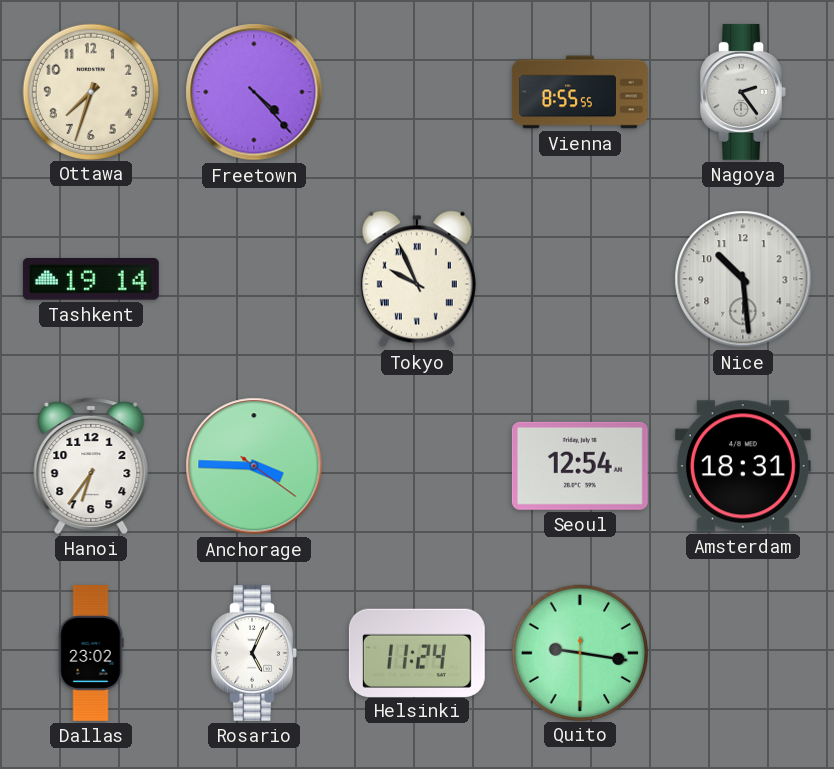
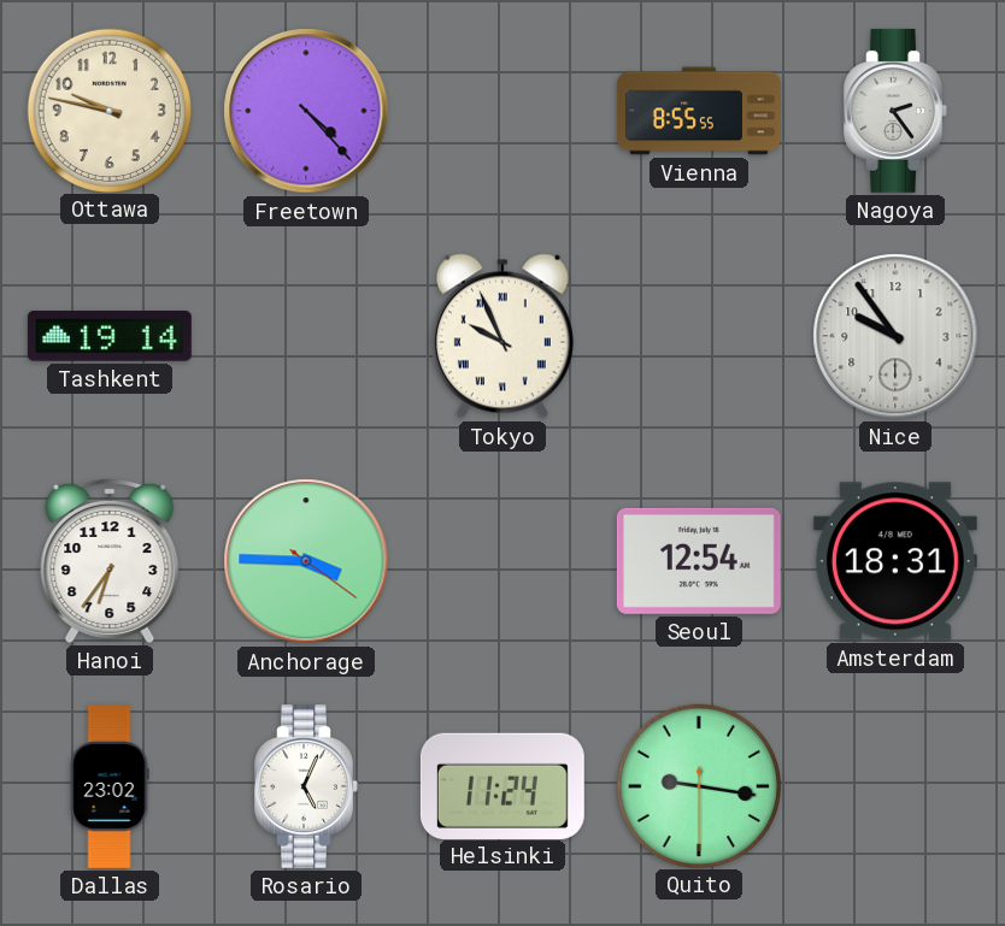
Ottawa: 7:33 -> 9:47
Nice: 10:29 -> 9:54
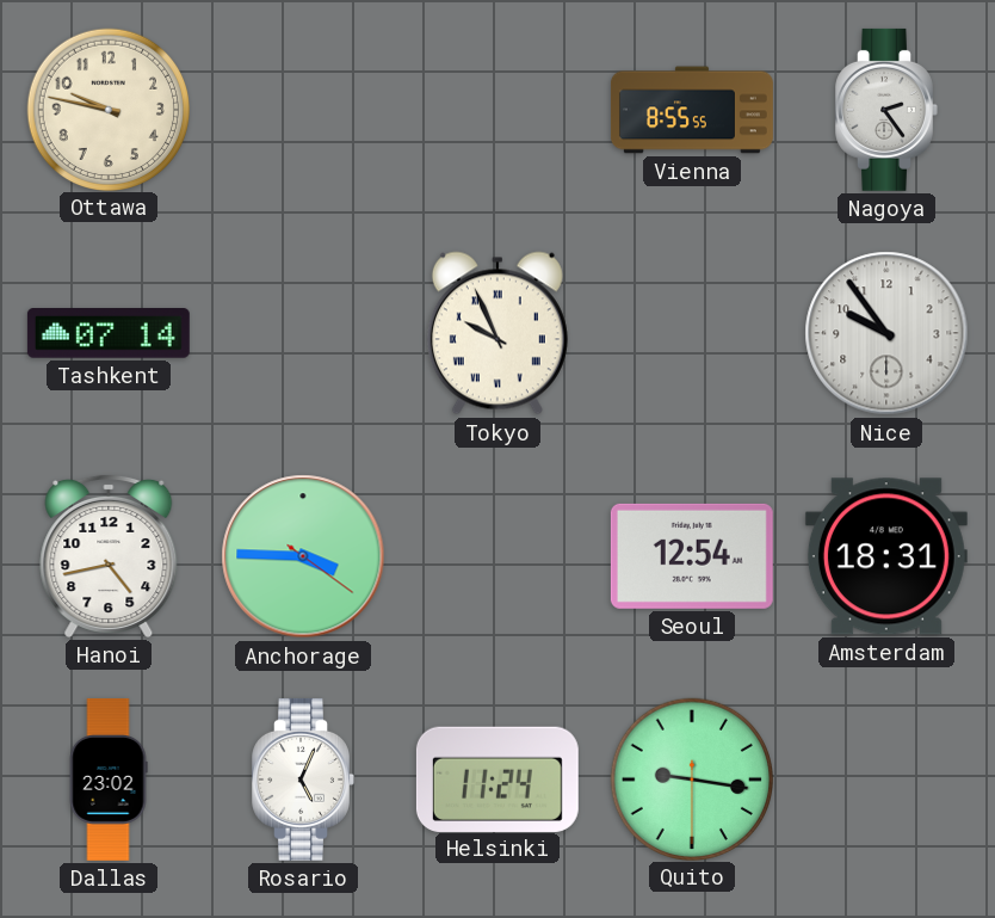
Freetown: 4:23 -> none
Tashkent: 19:14 -> 07:14
Hanoi: 6:36 -> 4:43
